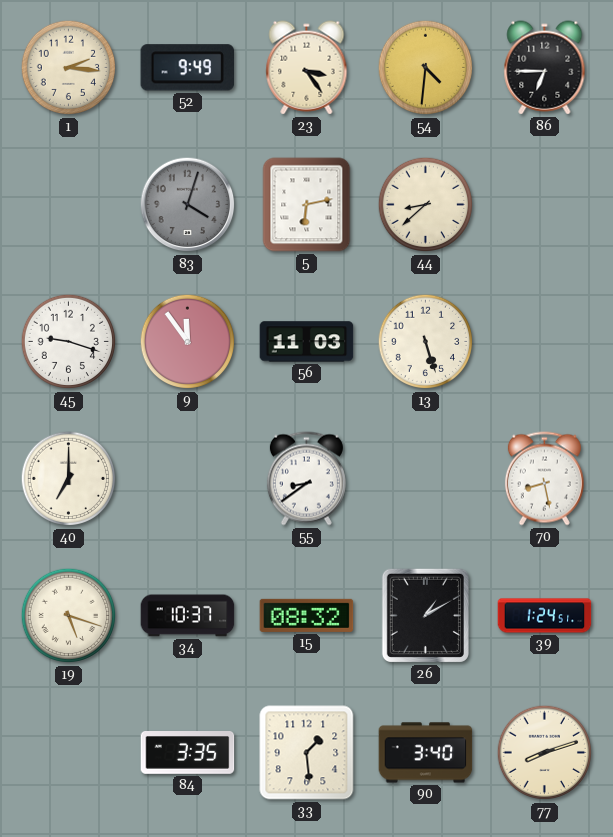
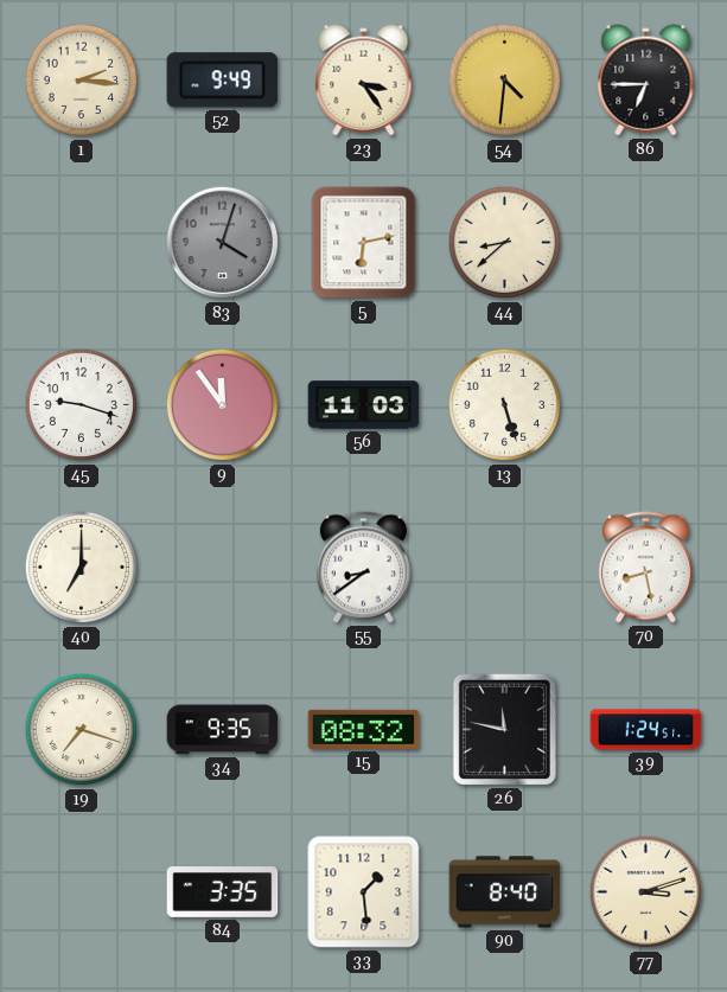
19: 5:18 -> 7:18
34: 10:37 -> 9:35
26: 1:10 -> 11:47
90: 3:40 -> 8:40
77: 8:12 -> 3:12
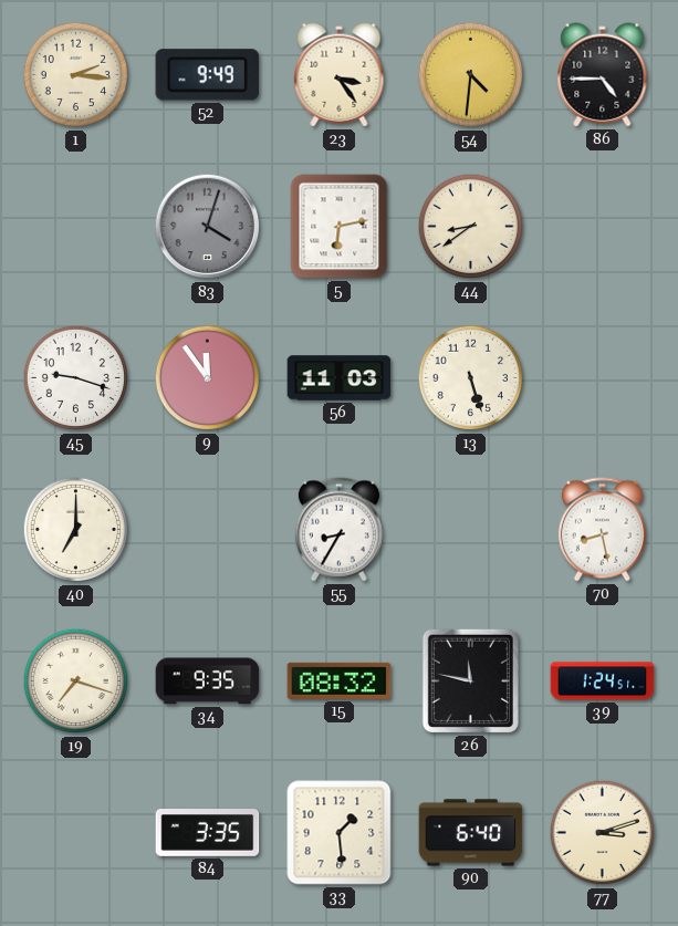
86: 6:45 -> 4:45
44: 8:38 -> 8:39
55: 8:39 -> 8:35
90: 8:40 -> 6:40
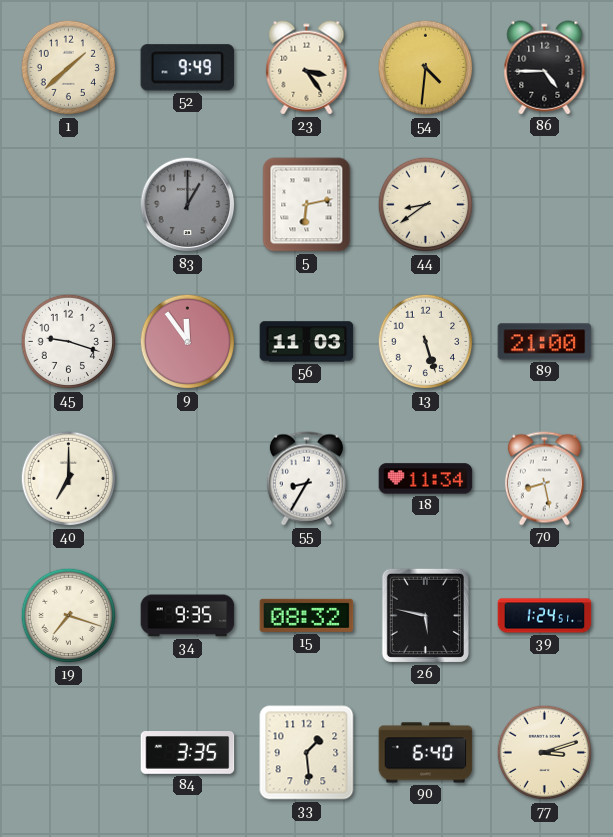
1: 2:16 -> 1:38
83: 4:03 -> 1:00
89: none -> 21:00
18: none -> 11:34
26: 11:47 -> 5:47
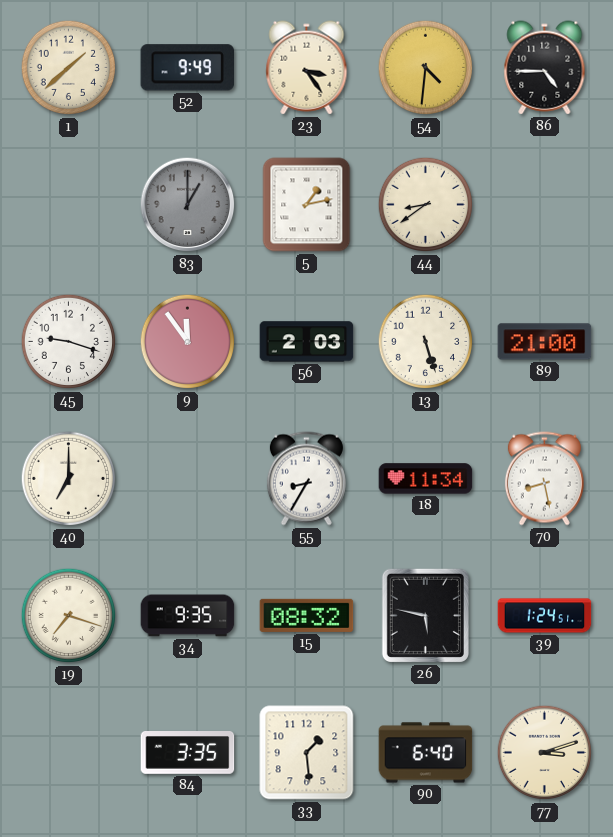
5: 6:13 -> 1:13
56: 11:03 -> 2:03
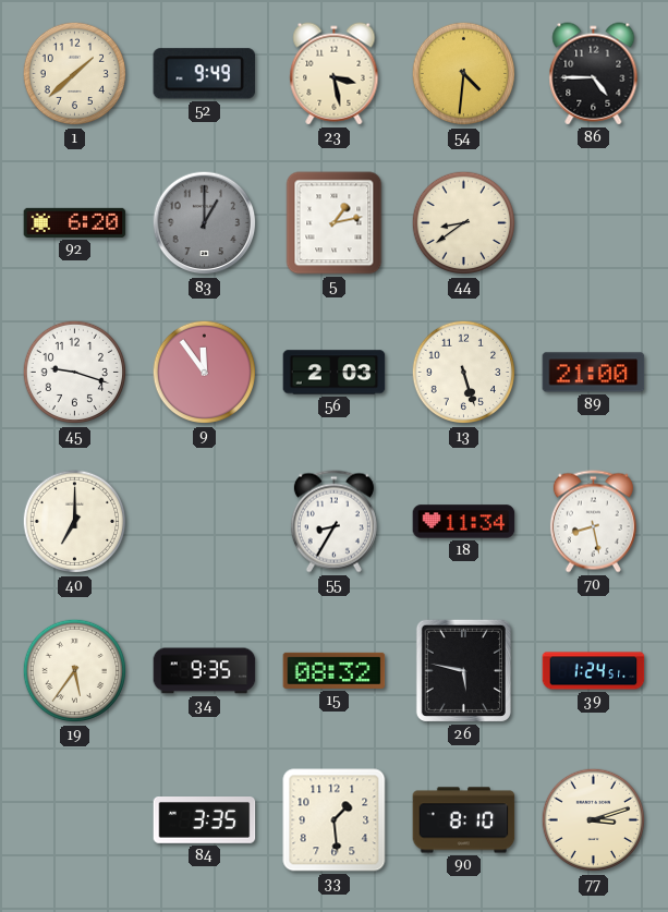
23: 3:24 -> 3:28
92: none -> 6:20
19: 7:18 -> 5:36
90: 6:40 -> 8:10
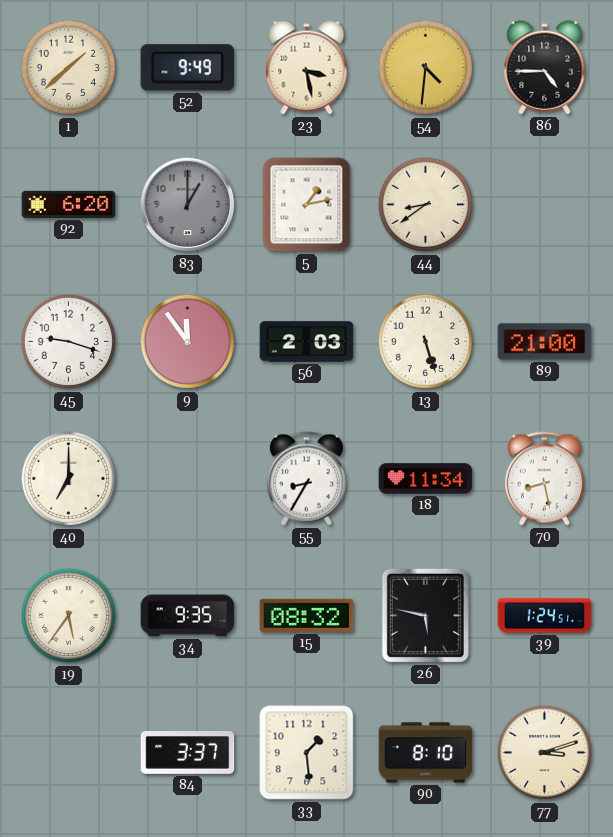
84: 3:35 -> 3:37
